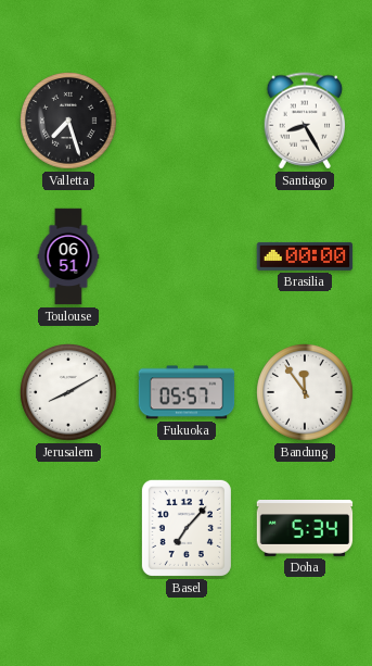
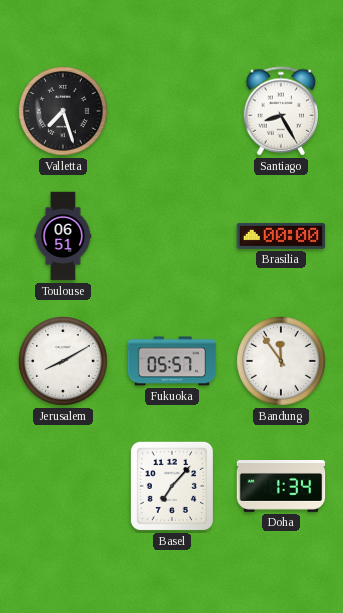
Doha: 5:34 -> 1:34
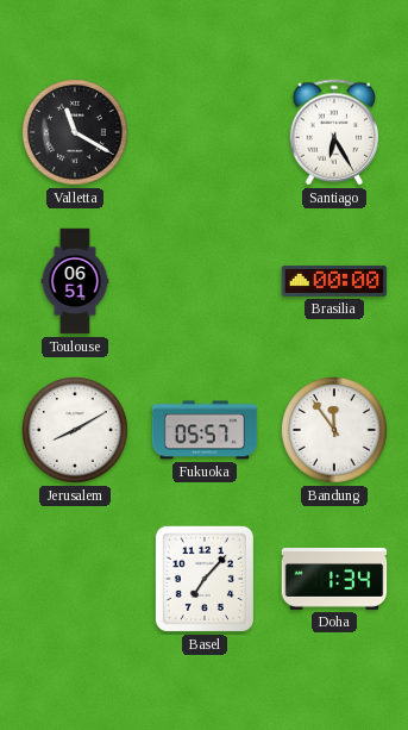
Valletta: 7:27 -> 11:20
Santiago: 8:25 -> 6:25
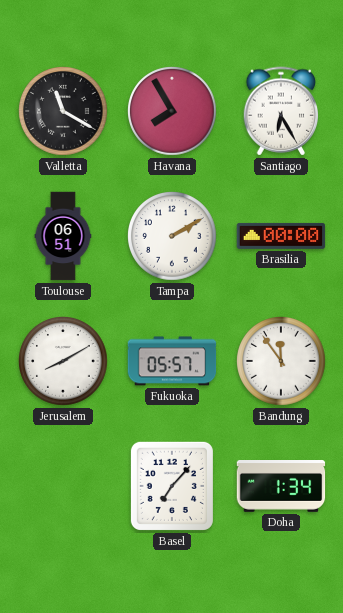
Havana: none -> 7:55
Tampa: none -> 2:10
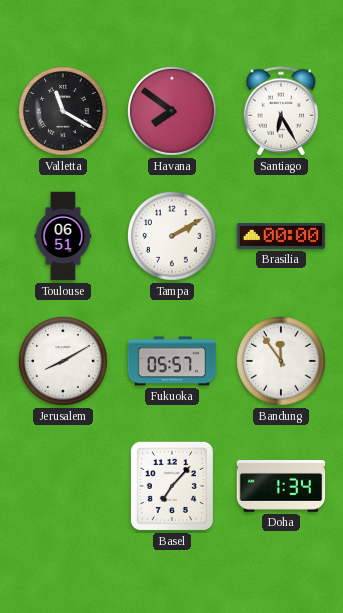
Havana: 7:55 -> 7:51
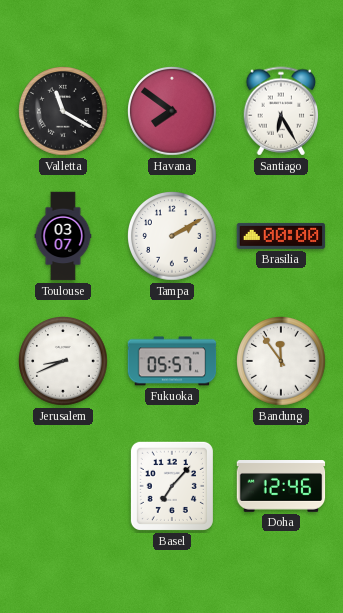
Toulouse: 06:51 -> 03:07
Jerusalem: 8:10 -> 8:41
Doha: 1:34 -> 12:46
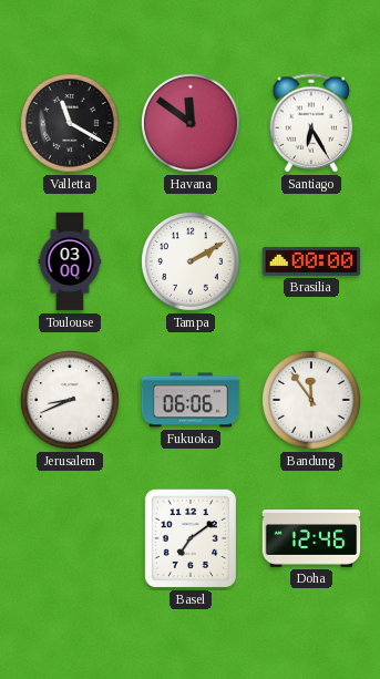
Havana: 7:51 -> 11:51
Toulouse: 03:07 -> 03:00
Fukuoka: 05:57 -> 06:06
Basel: 7:07 -> 7:09
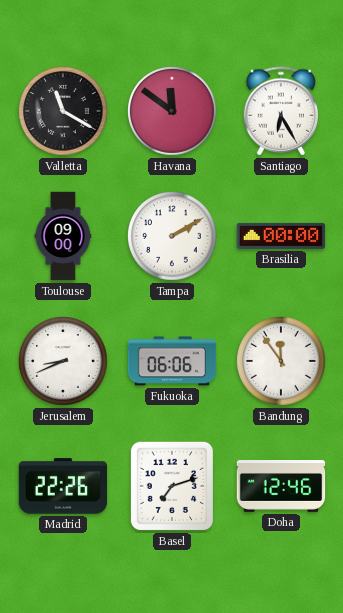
Toulouse: 03:00 -> 09:00
Madrid: none -> 22:26
Basel: 7:09 -> 7:12
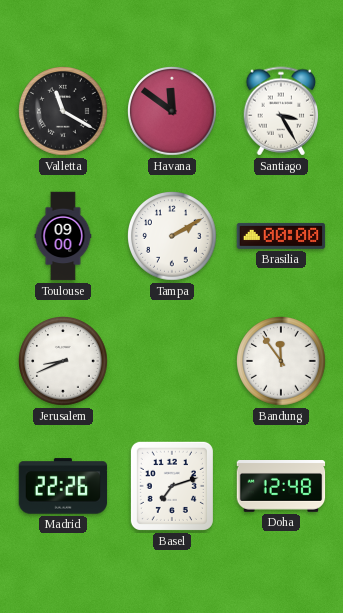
Santiago: 6:25 -> 3:25
Fukuoka: 06:06 -> none
Doha: 12:46 -> 12:48
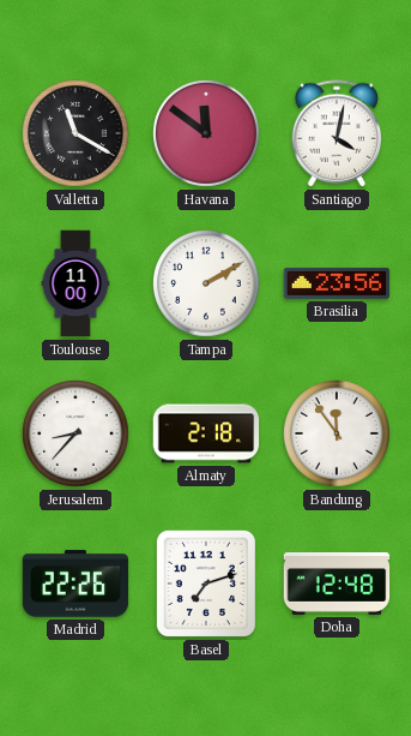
Santiago: 3:25 -> 4:02
Toulouse: 09:00 -> 11:00
Brasilia: 00:00 -> 23:56
Jerusalem: 8:41 -> 8:37
Almaty: none -> 2:18
